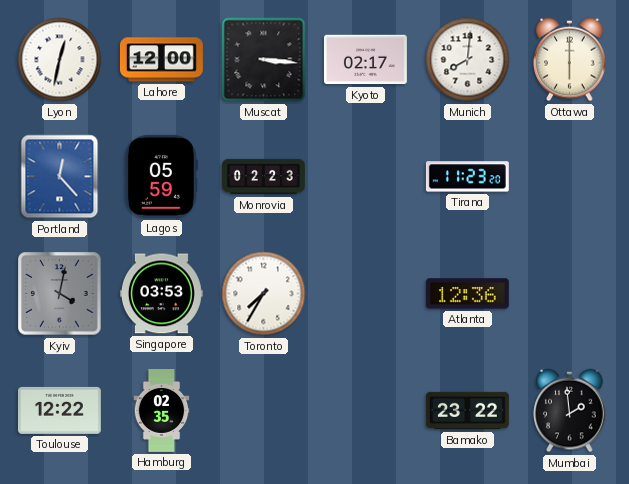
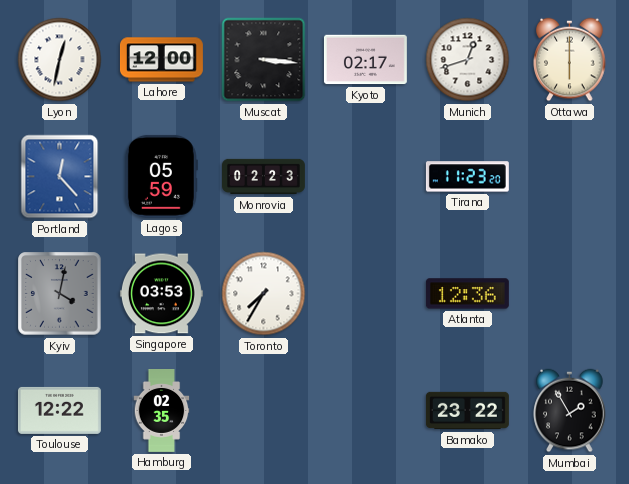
Munich: 8:01 -> 12:42
Mumbai: 1:59 -> 1:55
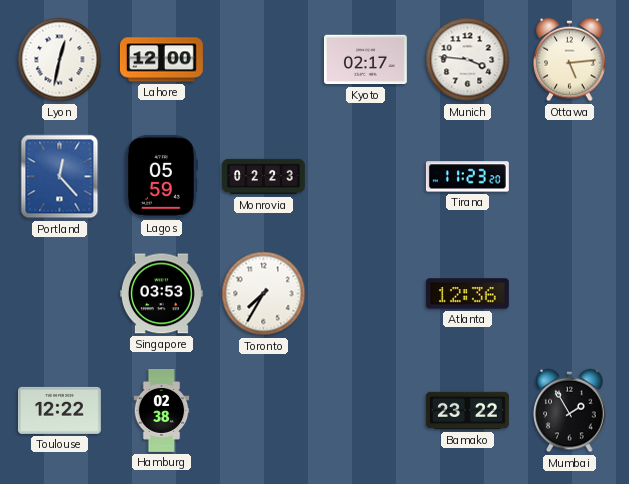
Muscat: 3:16 -> none
Munich: 12:42 -> 3:46
Ottawa: 6:00 -> 5:14
Kyiv: 4:02 -> none
Hamburg: 02:35 -> 02:38
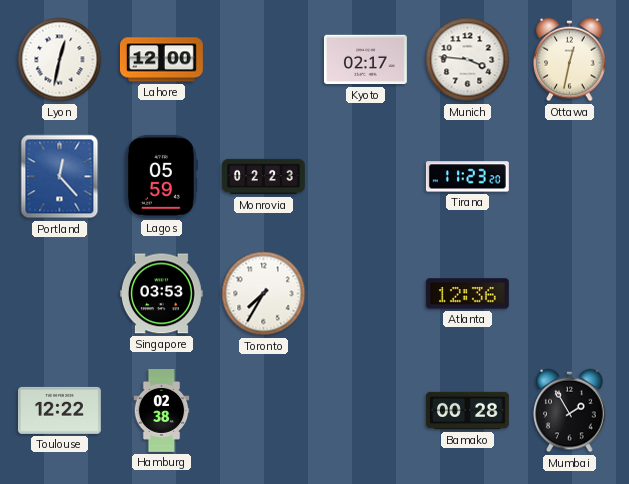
Ottawa: 5:14 -> 12:32
Bamako: 23:22 -> 00:28
